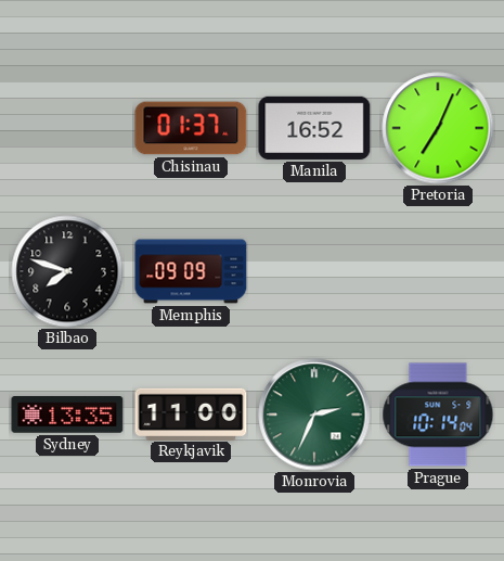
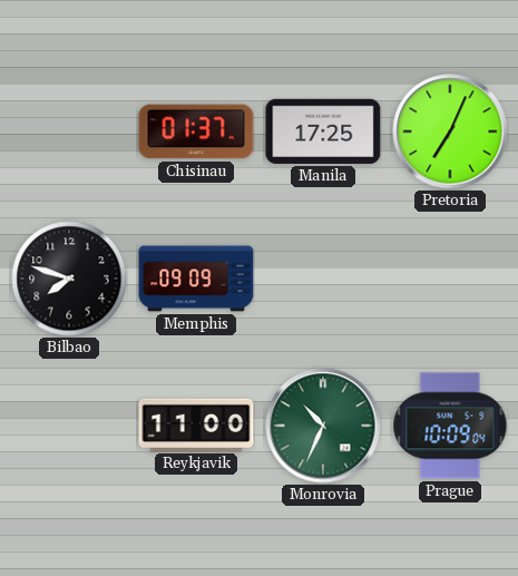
Manila: 16:52 -> 17:25
Sydney: 13:35 -> none
Monrovia: 2:34 -> 10:34
Prague: 10:14 -> 10:09
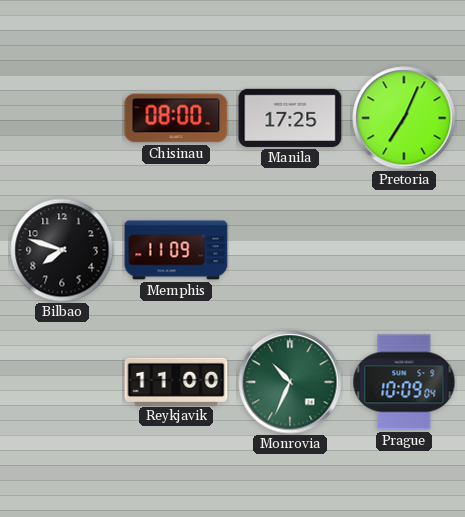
Chisinau: 01:37 -> 08:00
Memphis: 09:09 -> 11:09
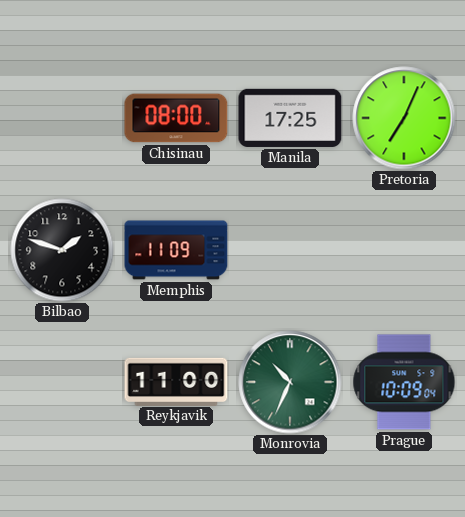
Bilbao: 7:48 -> 1:48
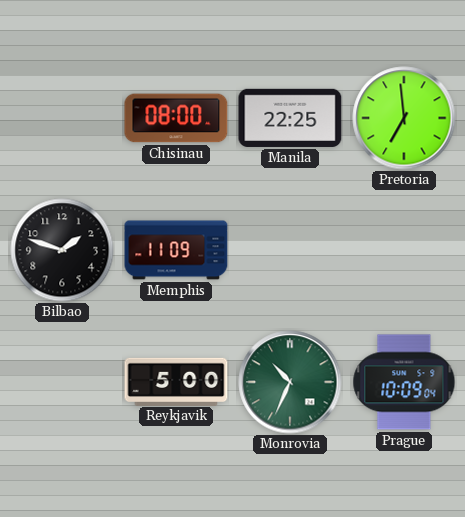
Manila: 17:25 -> 22:25
Pretoria: 7:04 -> 6:59
Reykjavik: 11:00 -> 5:00
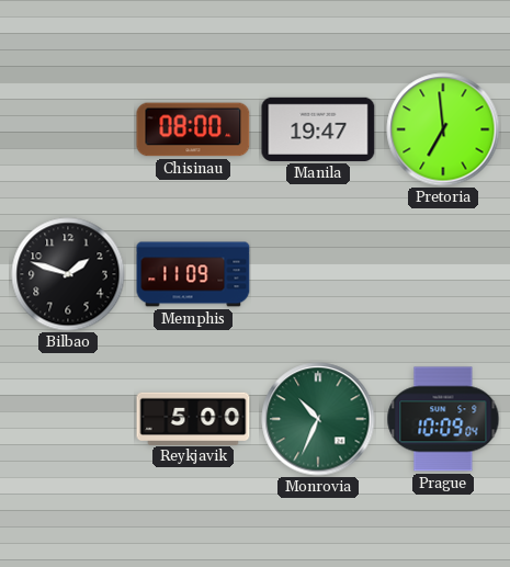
Manila: 22:25 -> 19:47
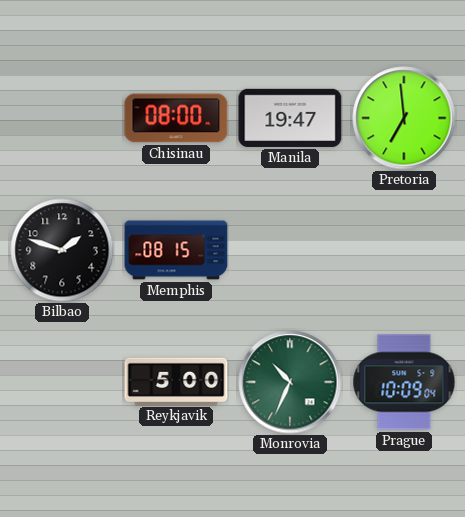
Memphis: 11:09 -> 08:15
